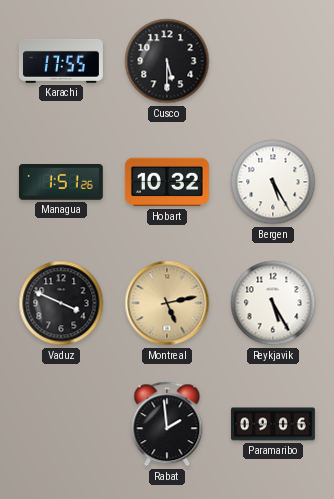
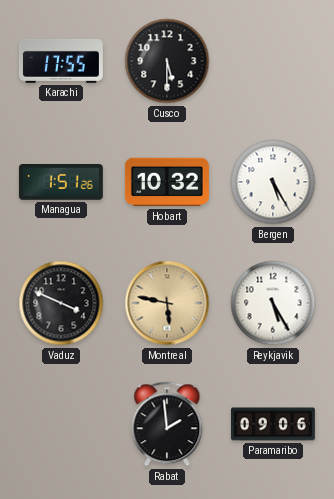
Montreal: 5:13 -> 5:47
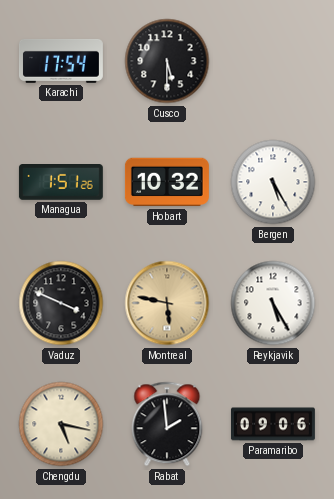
Karachi: 17:55 -> 17:54
Chengdu: none -> 5:17
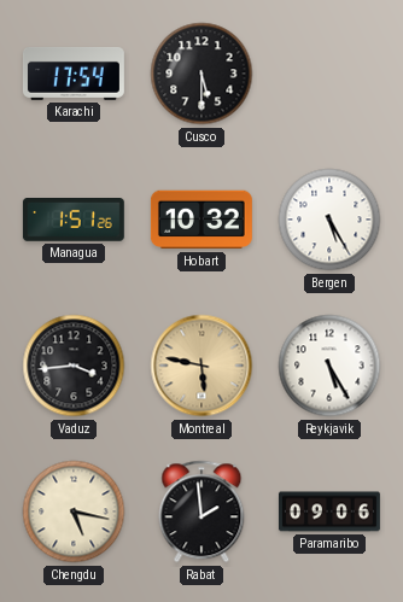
Vaduz: 3:49 -> 3:44
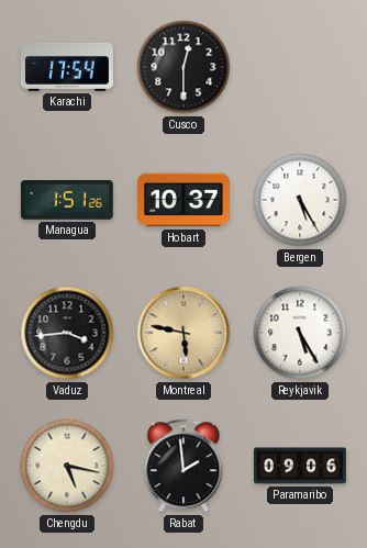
Cusco: 5:30 -> 12:30
Hobart: 10:32 -> 10:37
